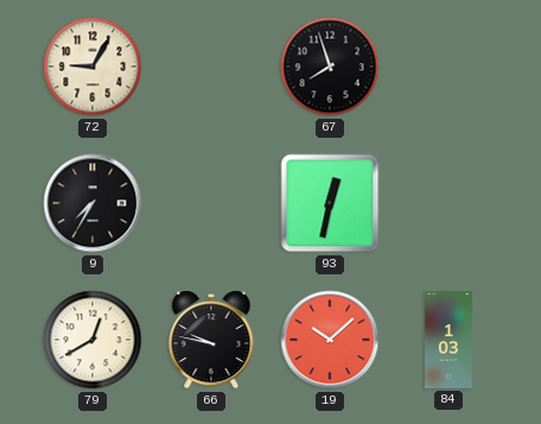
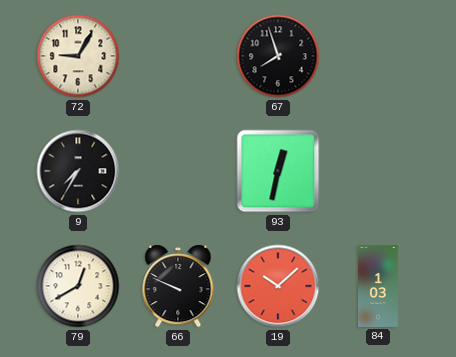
66: 9:47 -> 9:49
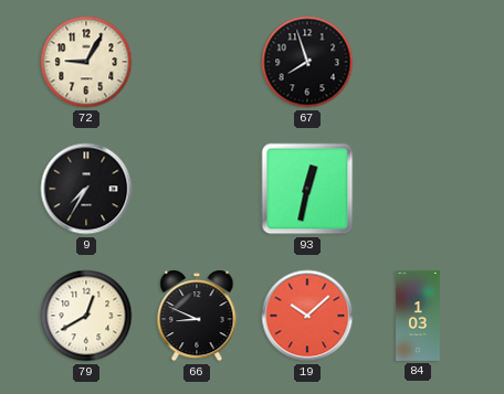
66: 9:49 -> 8:49
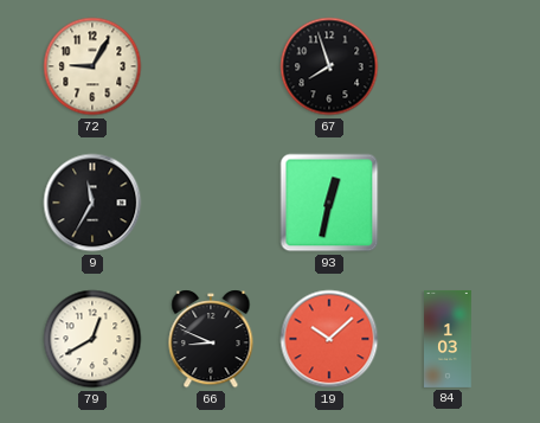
9: 7:35 -> 11:35
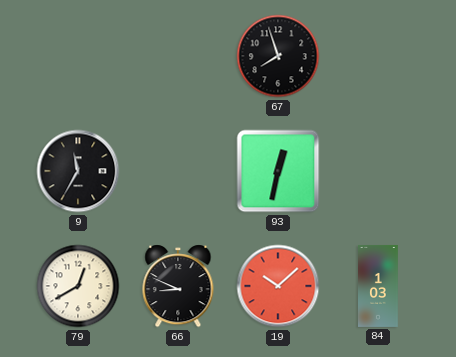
72: 9:05 -> none
